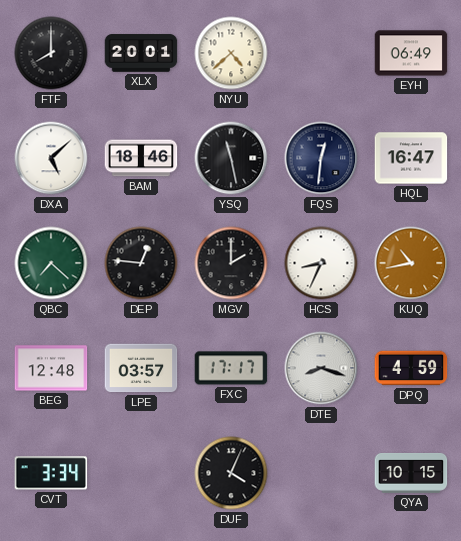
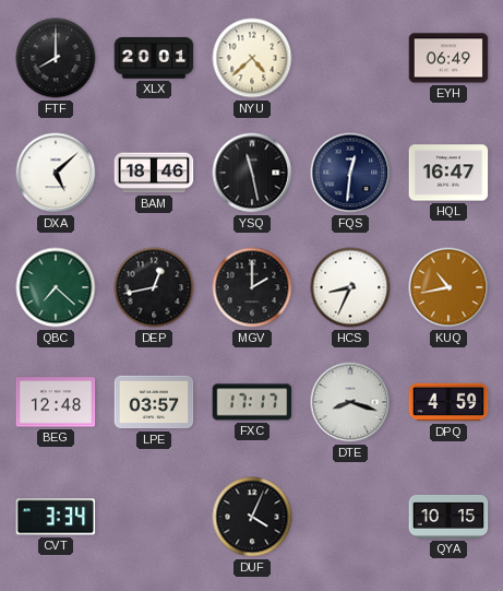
DEP: 12:46 -> 12:43
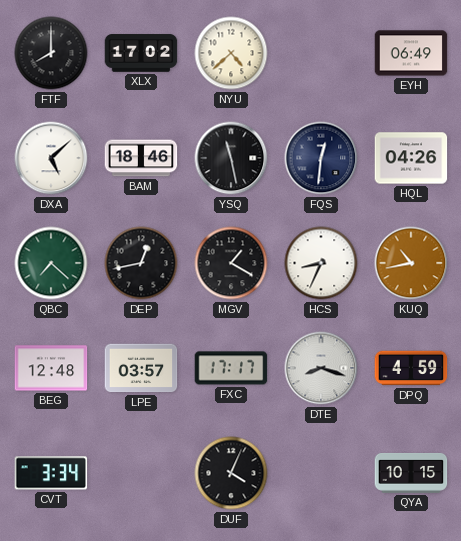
XLX: 20:01 -> 17:02
HQL: 16:47 -> 04:26
MGV: 2:00 -> 1:20
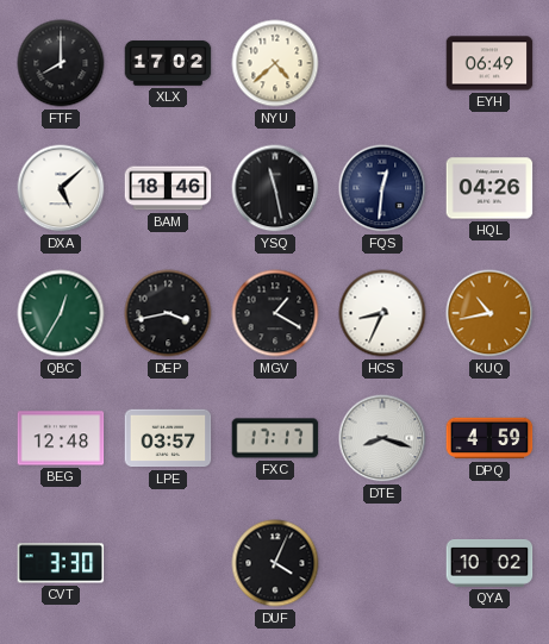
QBC: 7:22 -> 12:35
DEP: 12:43 -> 3:43
CVT: 3:34 -> 3:30
QYA: 10:15 -> 10:02
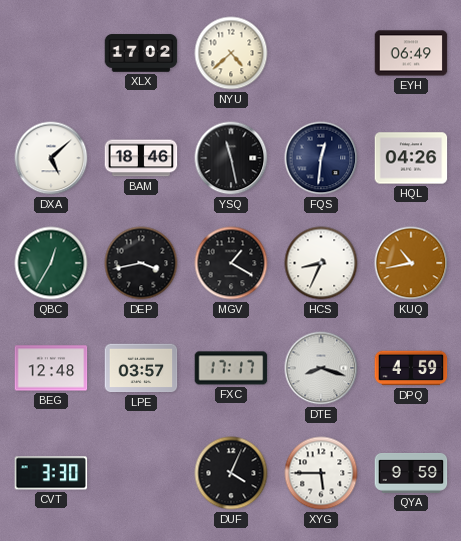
FTF: 8:00 -> none
XYG: none -> 5:45
QYA: 10:02 -> 9:59
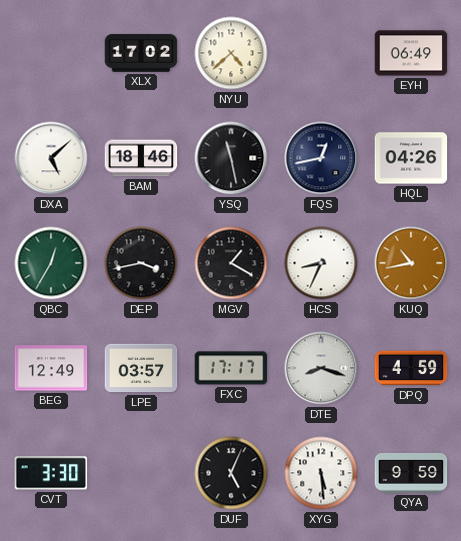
FQS: 12:31 -> 12:43
BEG: 12:48 -> 12:49
DUF: 4:04 -> 5:04
XYG: 5:45 -> 5:29
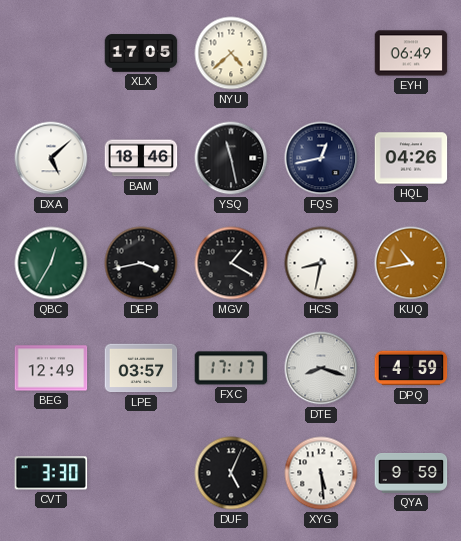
XLX: 17:02 -> 17:05
HCS: 8:34 -> 8:32
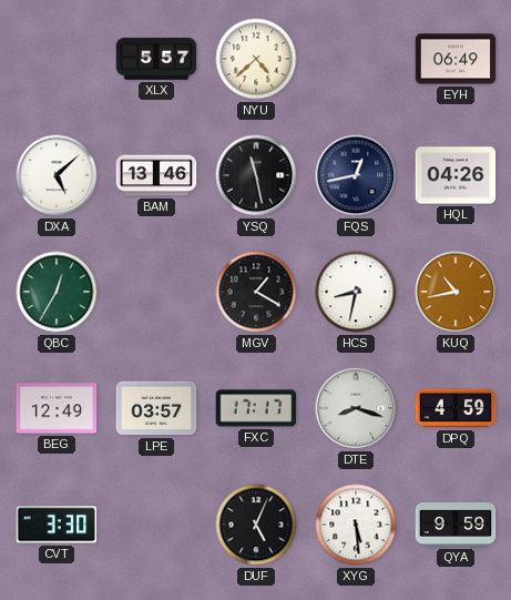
XLX: 17:05 -> 5:57
BAM: 18:46 -> 13:46
DEP: 3:43 -> none
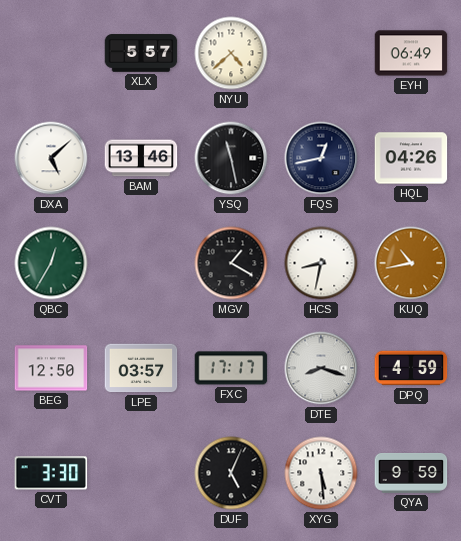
BEG: 12:49 -> 12:50
